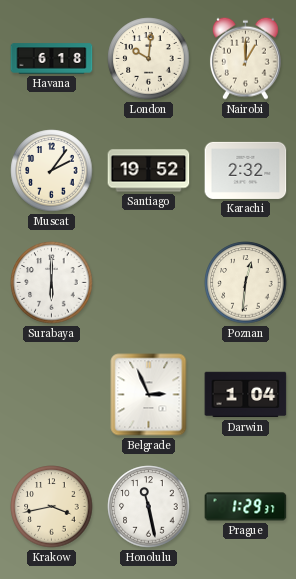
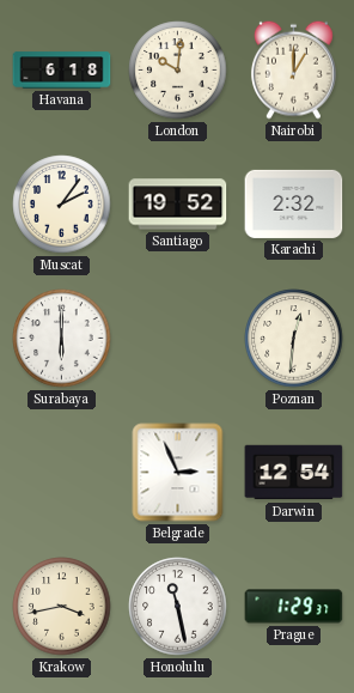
Darwin: 1:04 -> 12:54
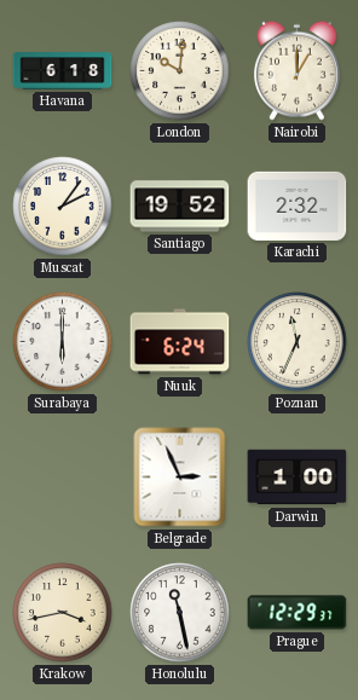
Nuuk: none -> 6:24
Poznan: 12:31 -> 11:34
Darwin: 12:54 -> 1:00
Prague: 1:29 -> 12:29
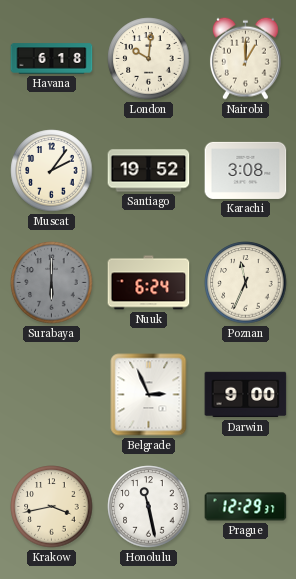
Karachi: 2:32 -> 3:08
Surabaya dial: white -> grey
Darwin: 1:00 -> 9:00
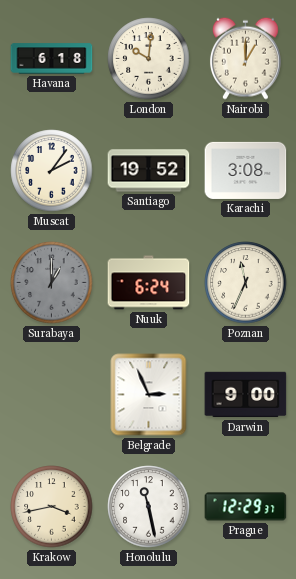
Surabaya: 6:00 -> 1:00
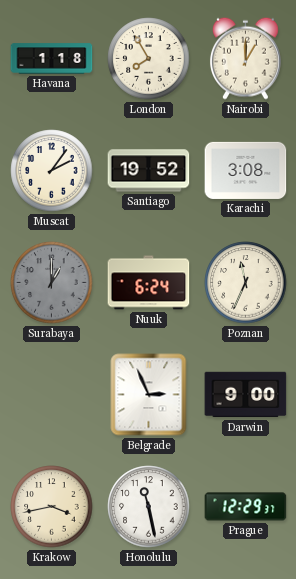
Havana: 6:18 -> 1:18
London: 10:01 -> 7:55
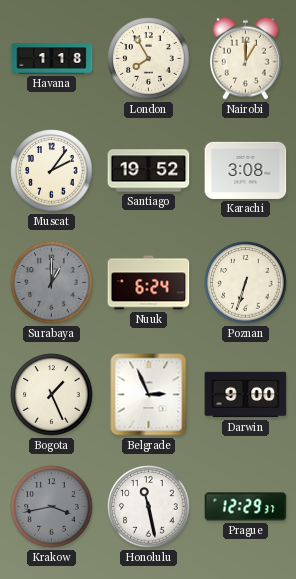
Poznan: 11:34 -> 6:33
Bogota: none -> 1:26
Krakow dial: cream -> grey
